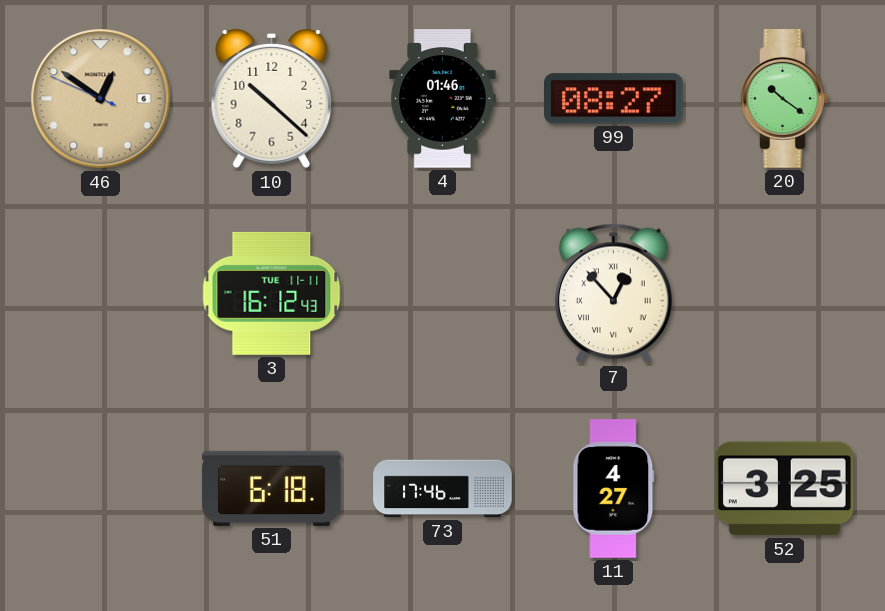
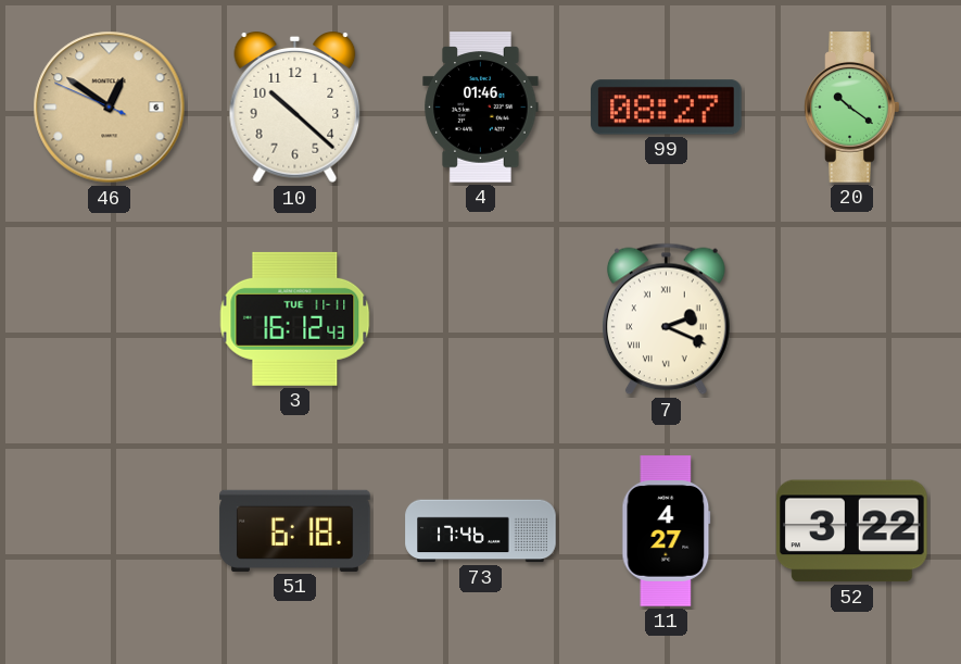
7: 12:53 -> 2:19
52: 3:25 -> 3:22
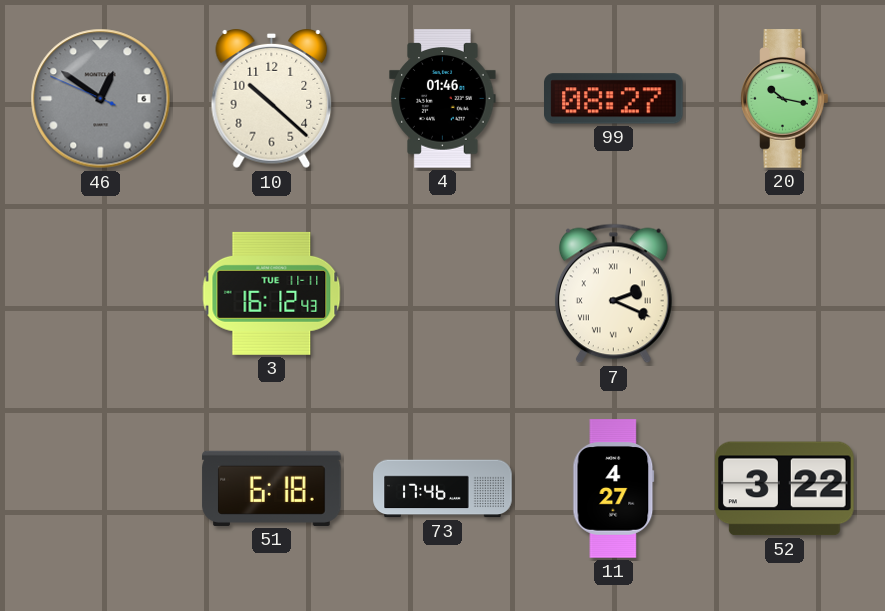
46 dial: champagne -> grey
20: 10:21 -> 10:17
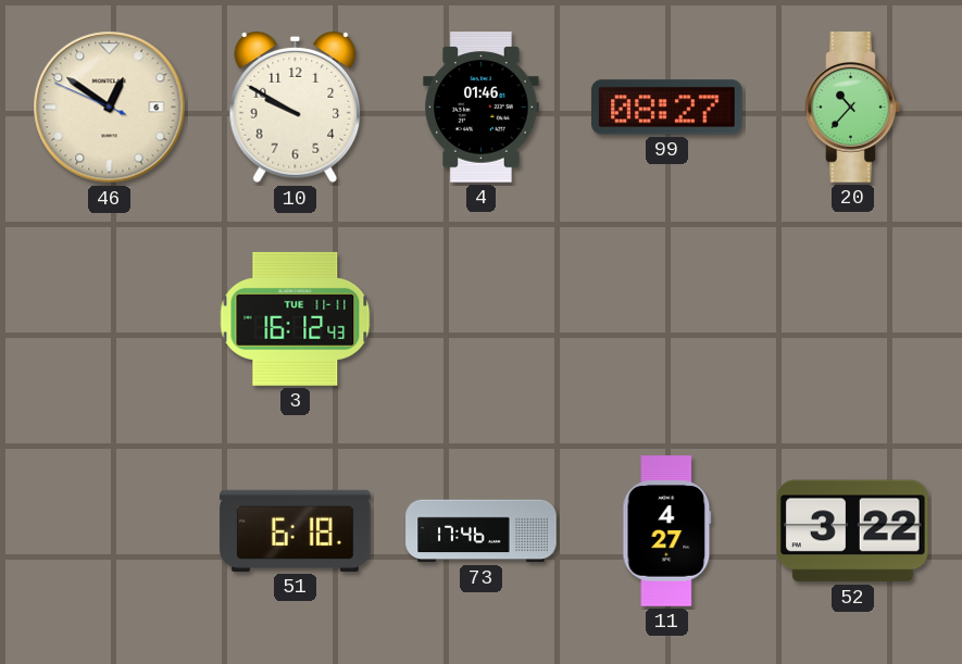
46 dial: grey -> cream
10: 10:22 -> 9:50
20: 10:17 -> 10:37
7: 2:19 -> none
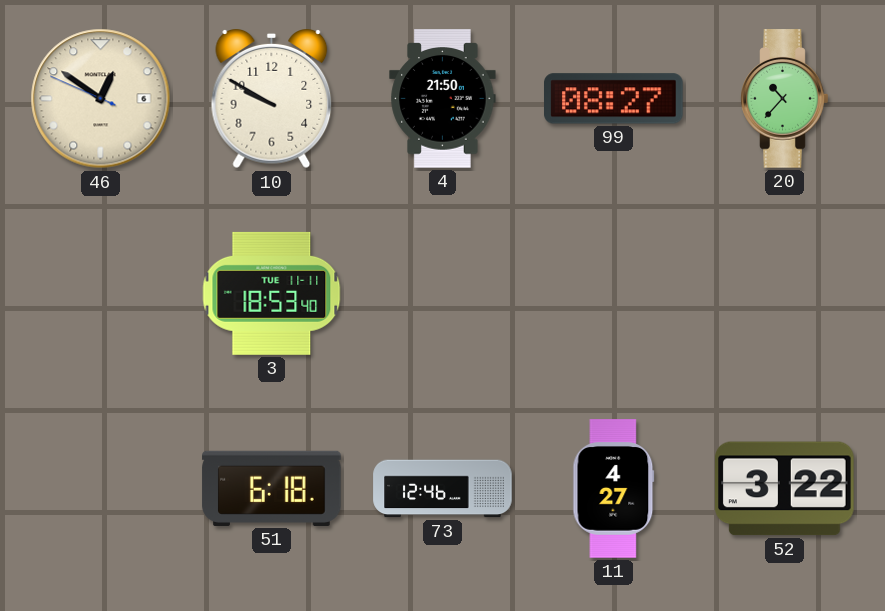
4: 01:46 -> 21:50
3: 16:12 -> 18:53
73: 17:46 -> 12:46
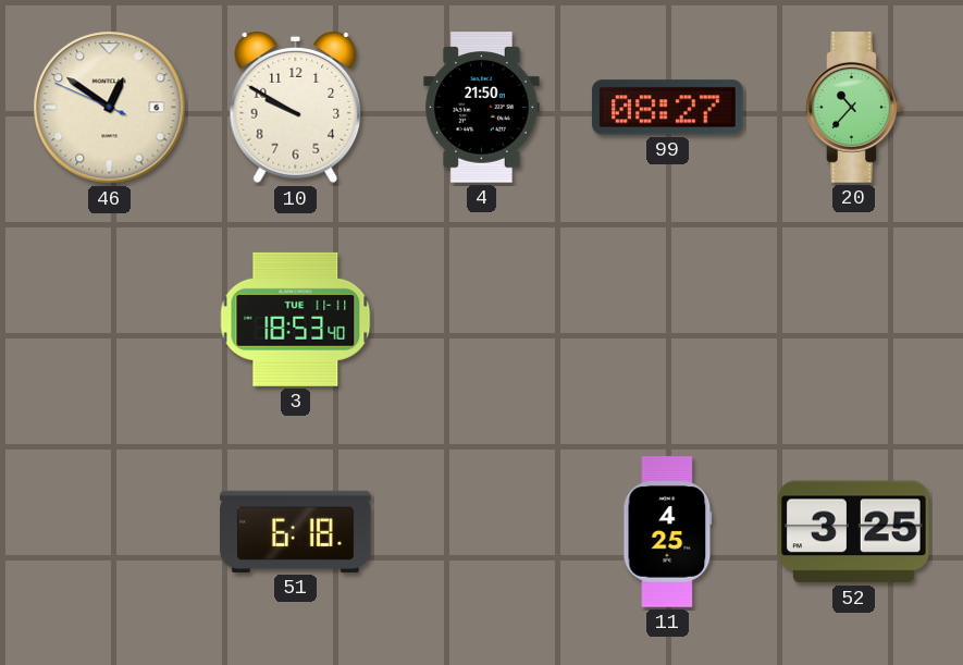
73: 12:46 -> none
11: 4:27 -> 4:25
52: 3:22 -> 3:25
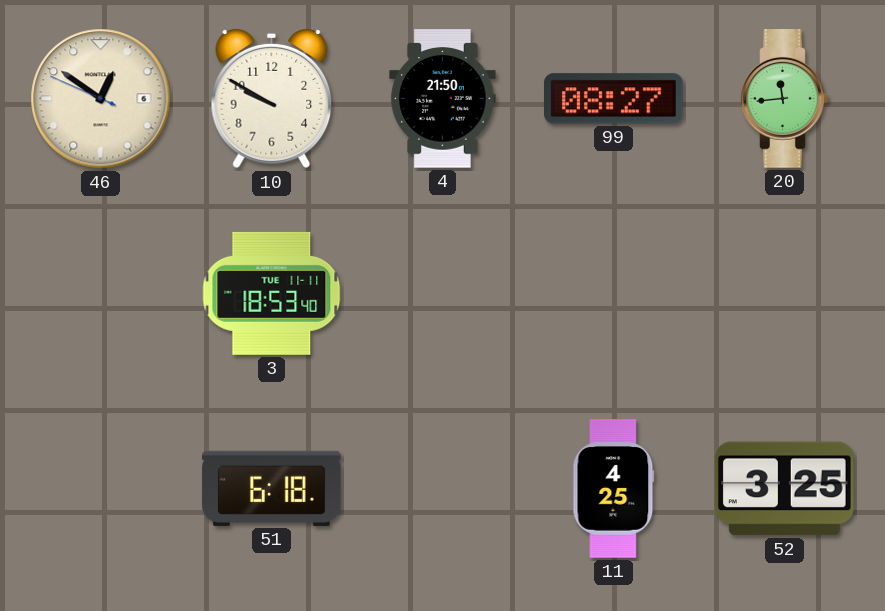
20: 10:37 -> 11:44
